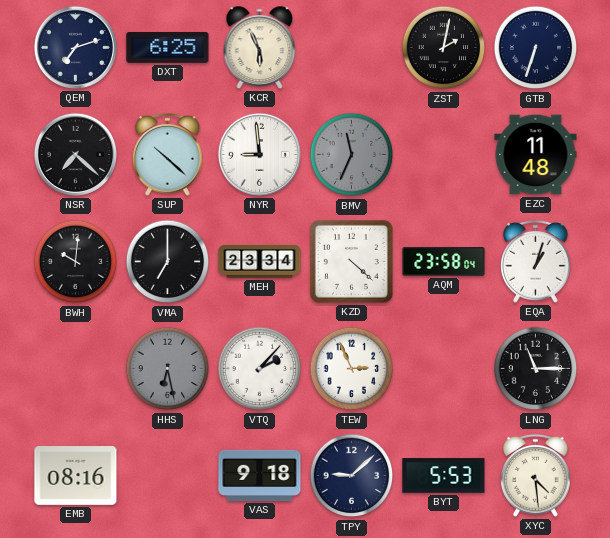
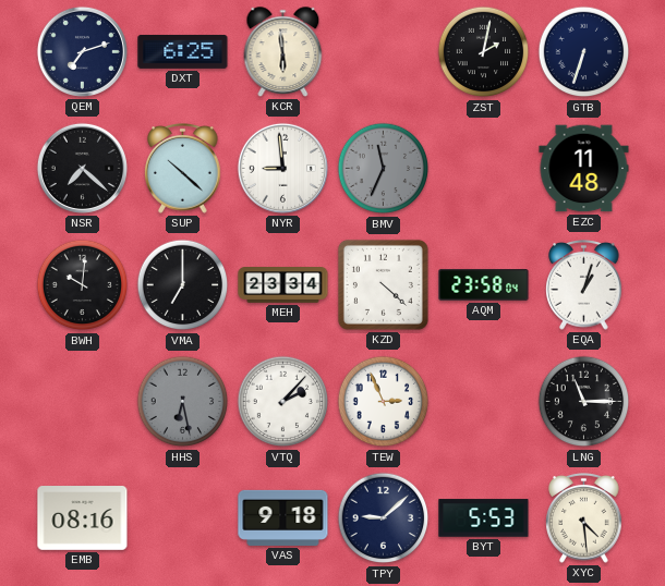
KCR: 5:56 -> 5:59
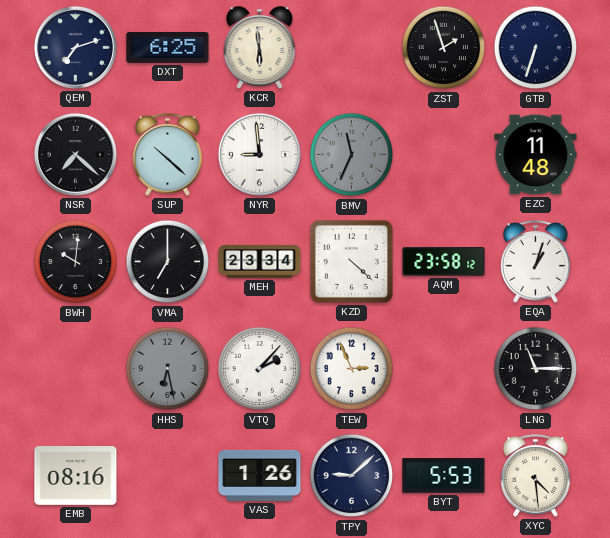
ZST: 2:02 -> 1:57
AQM: 23:58:04 -> 23:58:12
VAS: 9:18 -> 1:26
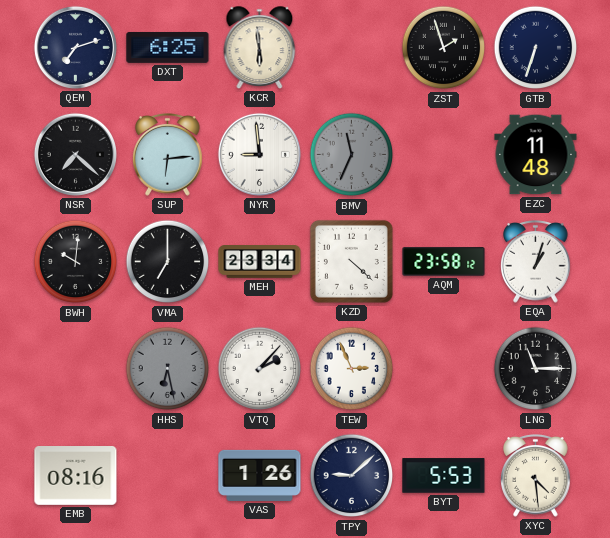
SUP: 10:22 -> 6:14
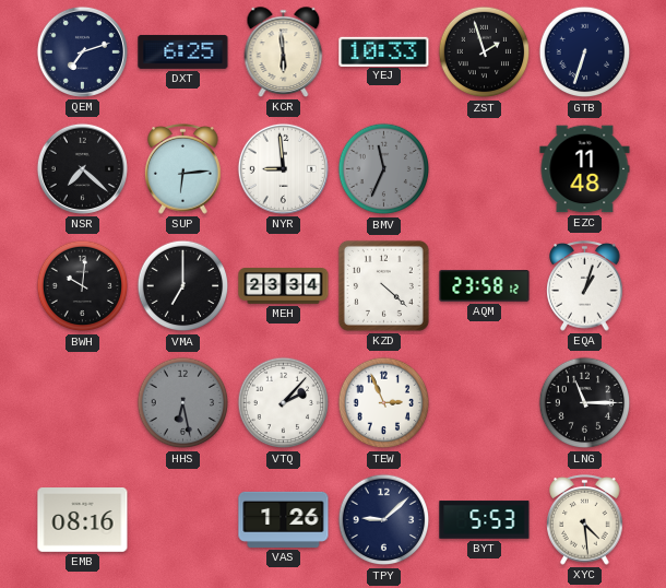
YEJ: none -> 10:33
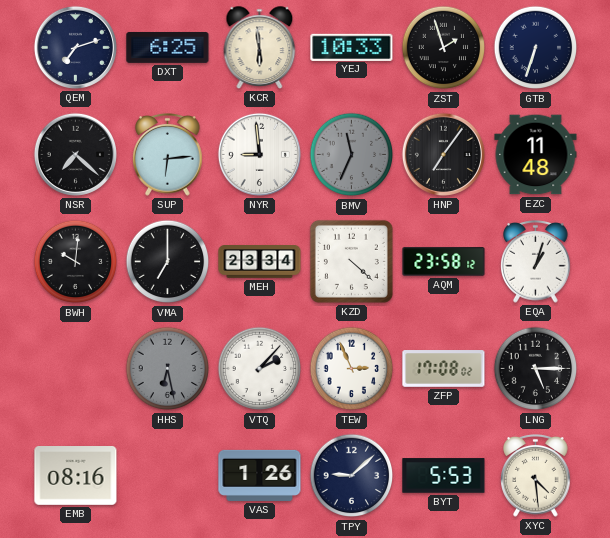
HNP: none -> 7:06
ZFP: none -> 17:08
LNG: 11:15 -> 5:15
